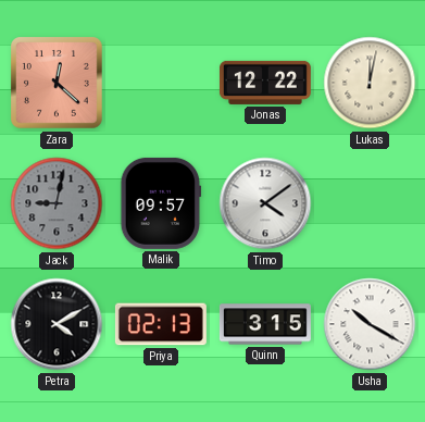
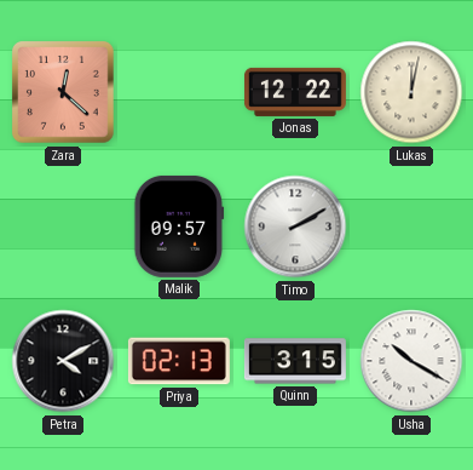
Jack: 9:02 -> none
Timo: 4:09 -> 2:10
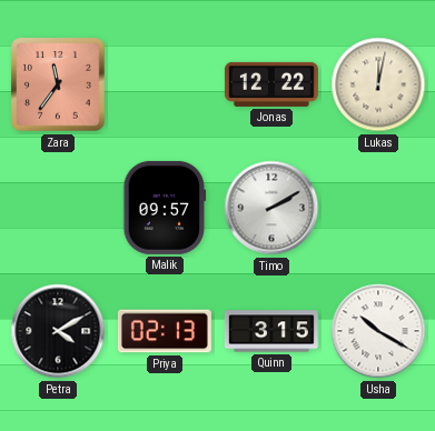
Zara: 12:22 -> 11:36
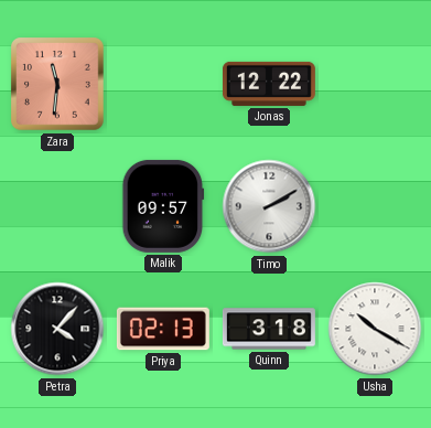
Zara: 11:36 -> 11:31
Lukas: 12:02 -> none
Petra: 4:10 -> 4:07
Quinn: 3:15 -> 3:18
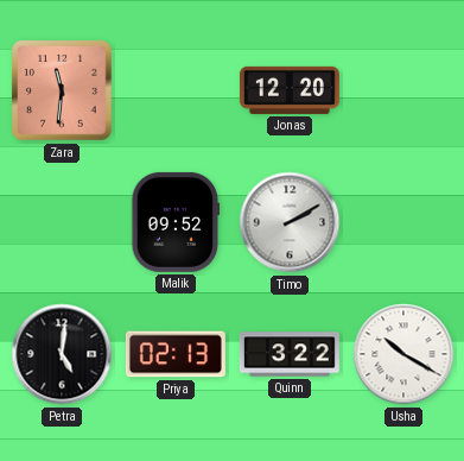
Jonas: 12:22 -> 12:20
Malik: 09:57 -> 09:52
Petra: 4:07 -> 5:01
Quinn: 3:18 -> 3:22
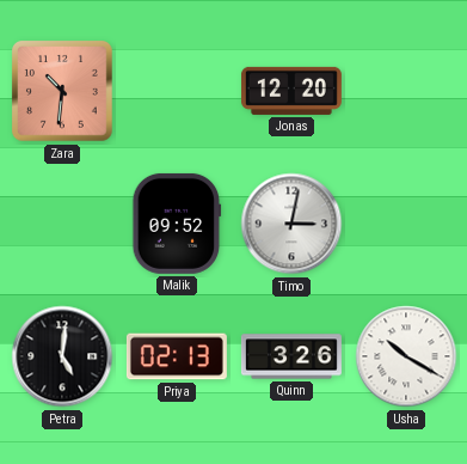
Zara: 11:31 -> 10:31
Timo: 2:10 -> 3:02
Quinn: 3:22 -> 3:26
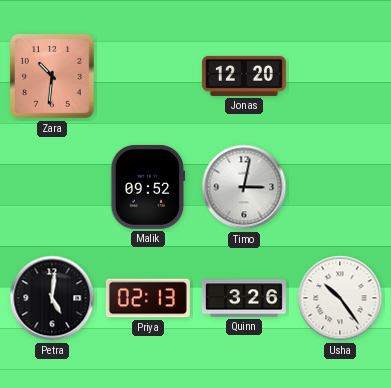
Usha: 10:20 -> 10:24
